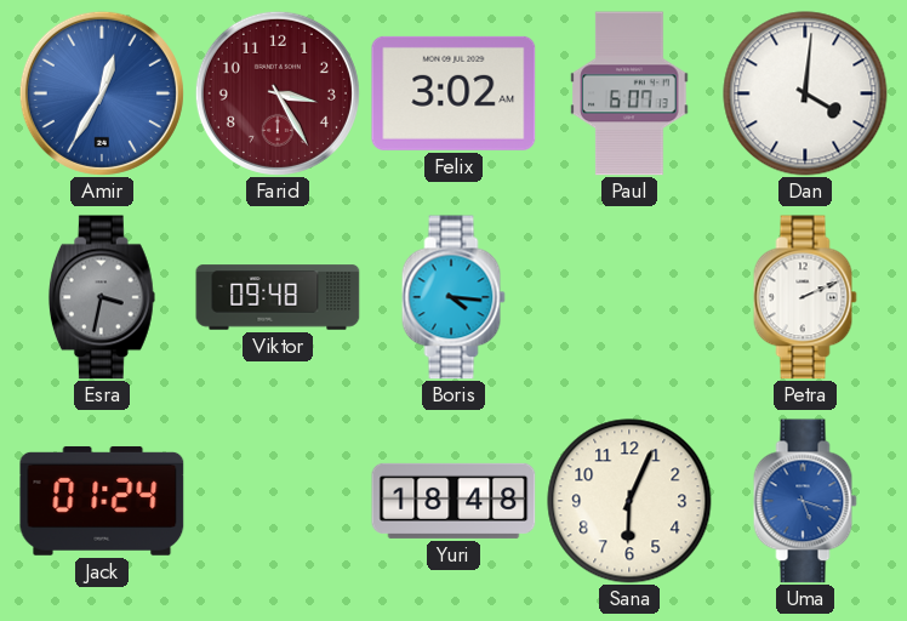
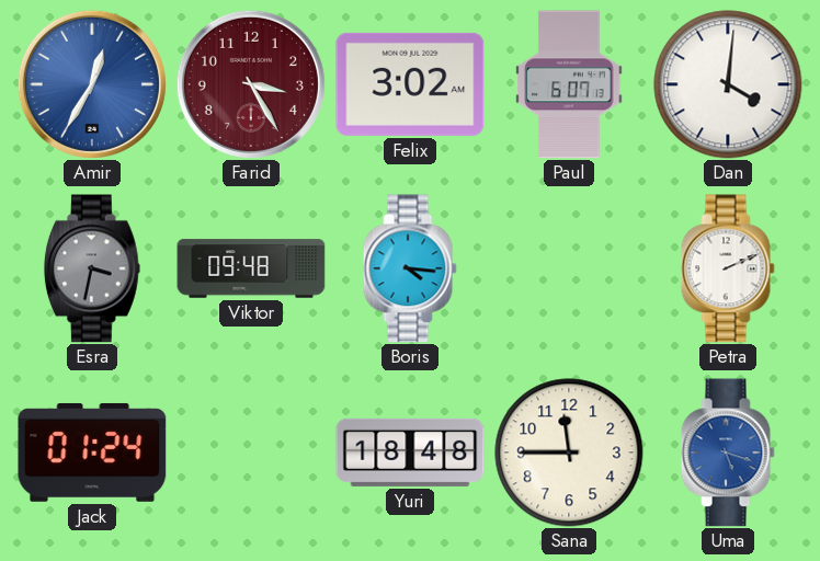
Sana: 6:04 -> 11:45
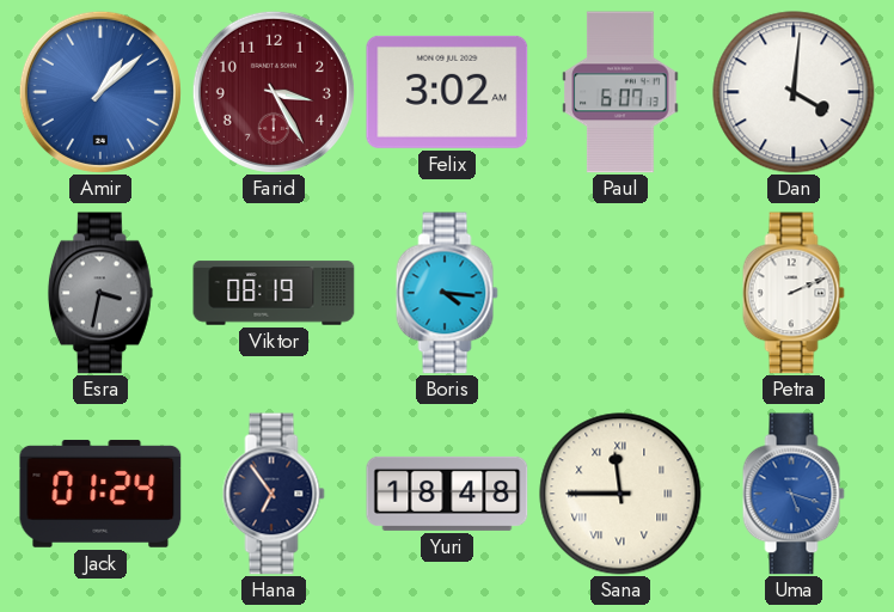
Amir: 12:35 -> 1:08
Viktor: 09:48 -> 08:19
Hana: none -> 6:54
Sana numerals: Arabic -> Roman
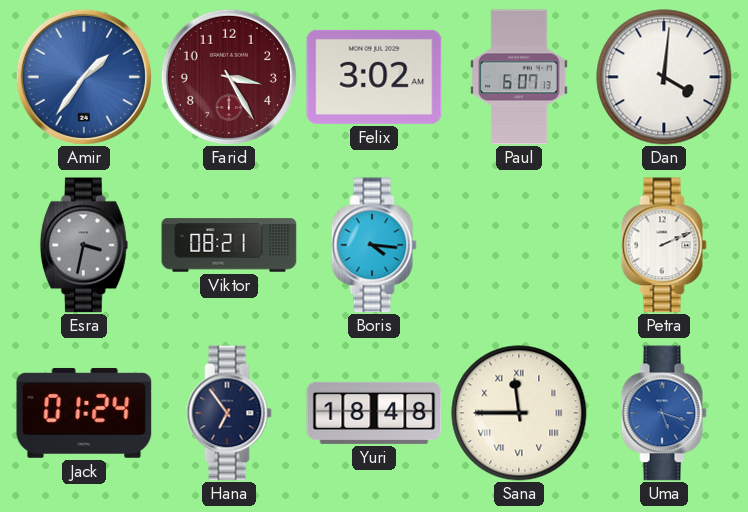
Amir: 1:08 -> 1:36
Viktor: 08:19 -> 08:21
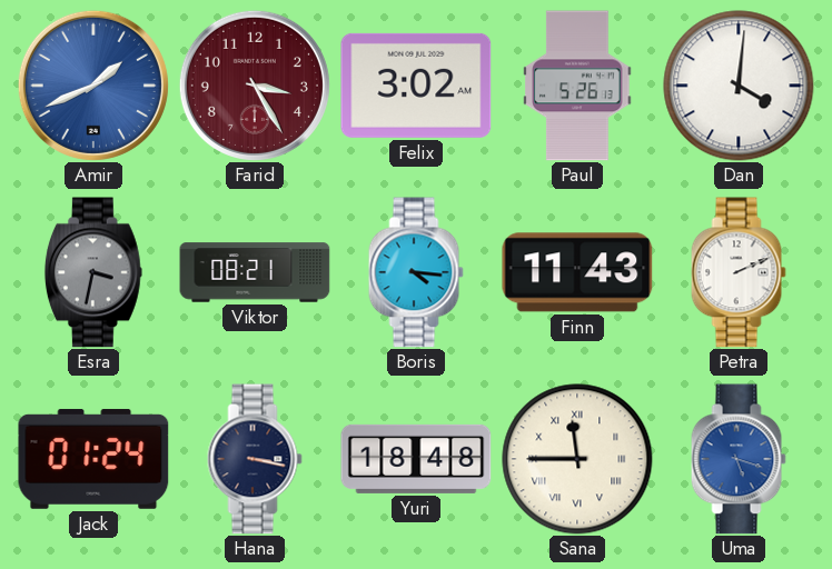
Amir: 1:36 -> 1:41
Paul: 6:07 -> 5:26
Finn: none -> 11:43
Hana: 6:54 -> 3:17
